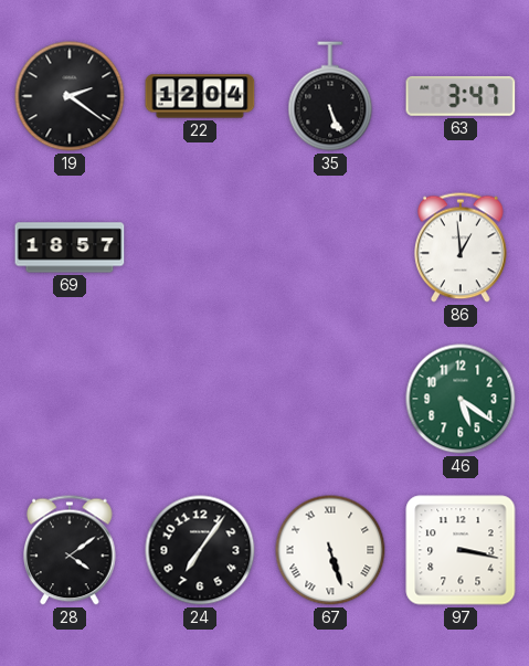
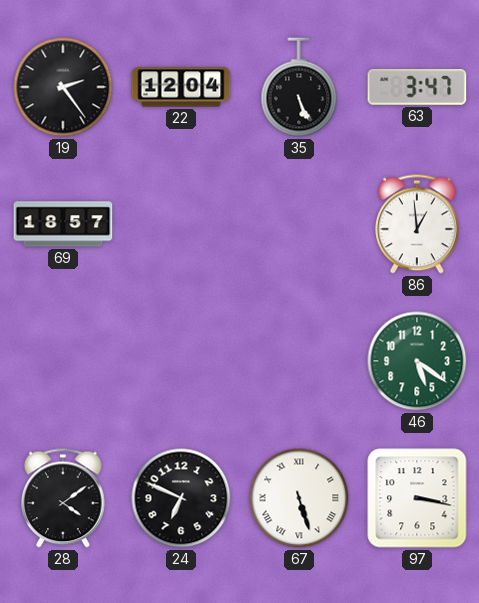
19: 2:21 -> 2:24
24: 7:06 -> 6:49
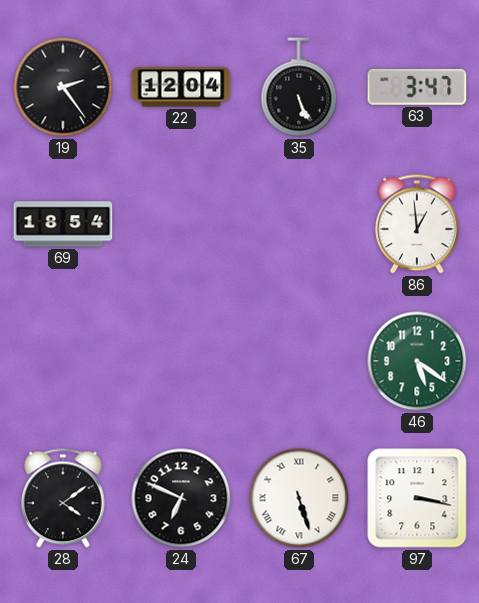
69: 18:57 -> 18:54
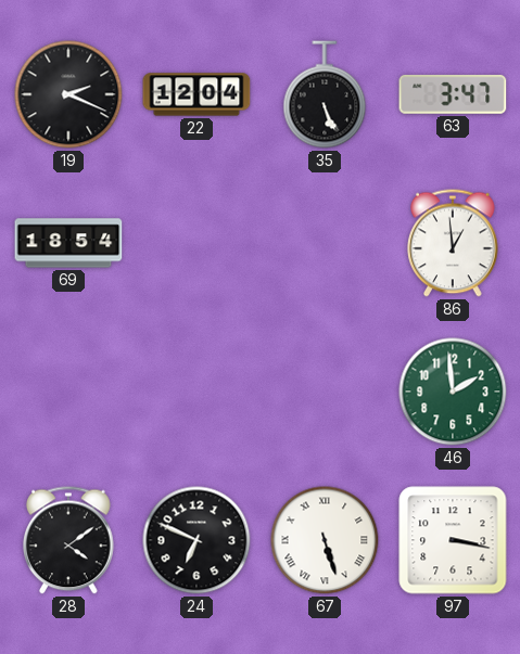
19: 2:24 -> 2:19
46: 5:21 -> 1:59
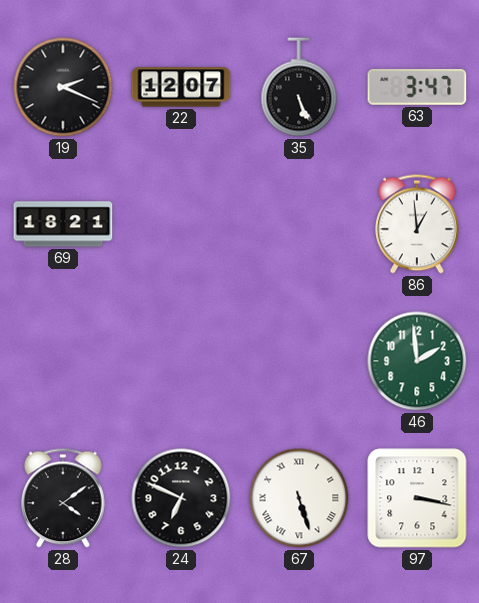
22: 12:04 -> 12:07
69: 18:54 -> 18:21
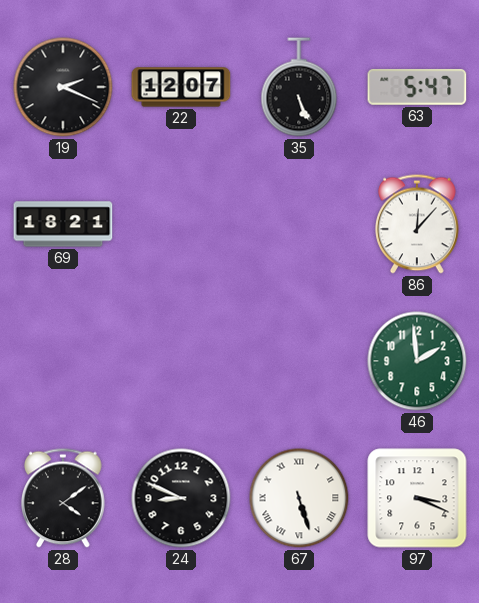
63: 3:47 -> 5:47
86: 12:59 -> 12:07
24: 6:49 -> 8:49
97: 3:17 -> 3:19
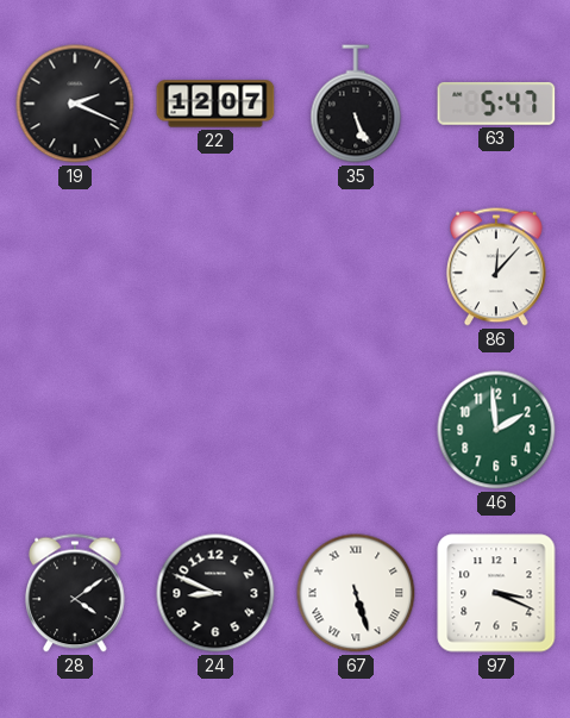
69: 18:21 -> none
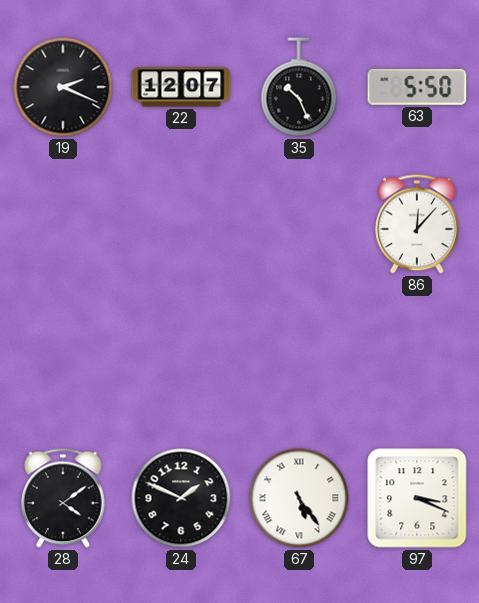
35: 5:26 -> 10:26
63: 5:47 -> 5:50
46: 1:59 -> none
24: 8:49 -> 1:49
67: 5:27 -> 5:24
